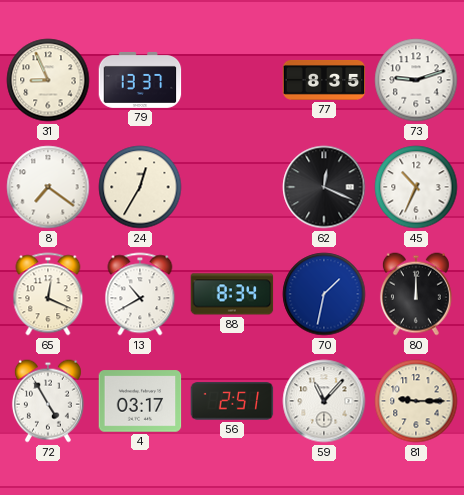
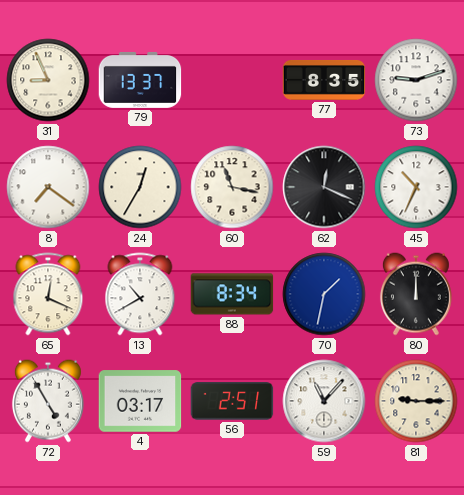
60: none -> 11:17
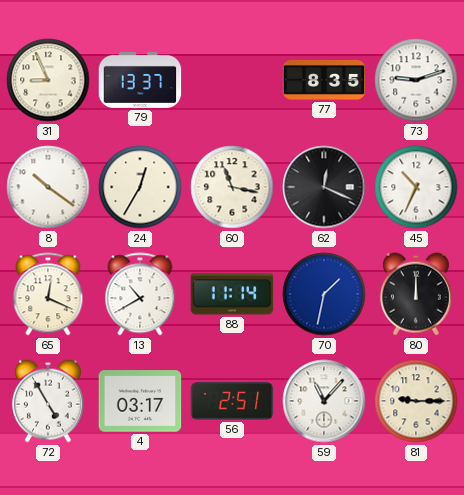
8: 7:21 -> 10:21
88: 8:34 -> 11:14
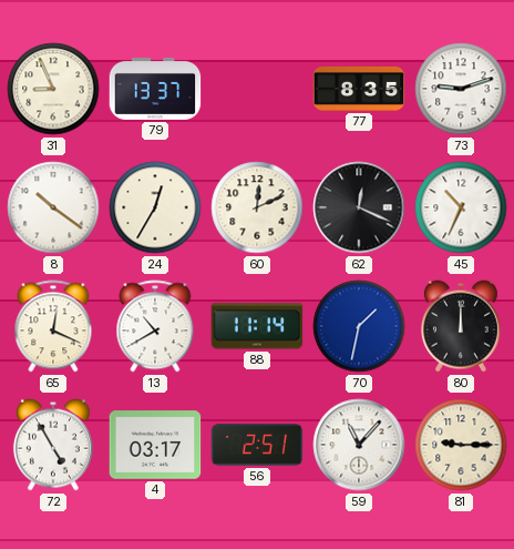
60: 11:17 -> 12:11
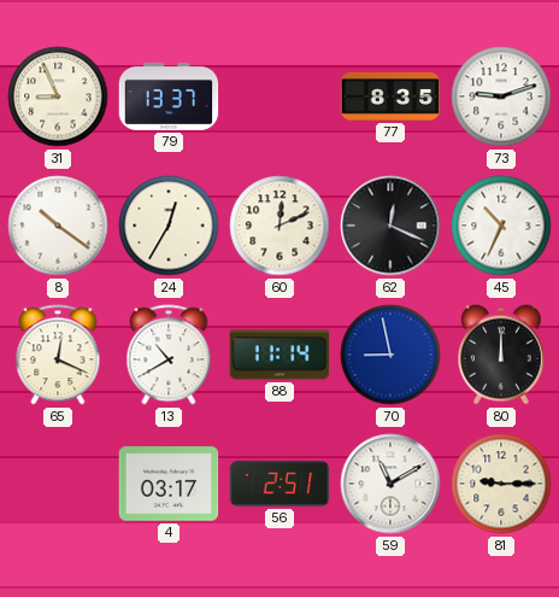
70: 1:32 -> 8:58
72: 4:55 -> none
59: 11:07 -> 11:10
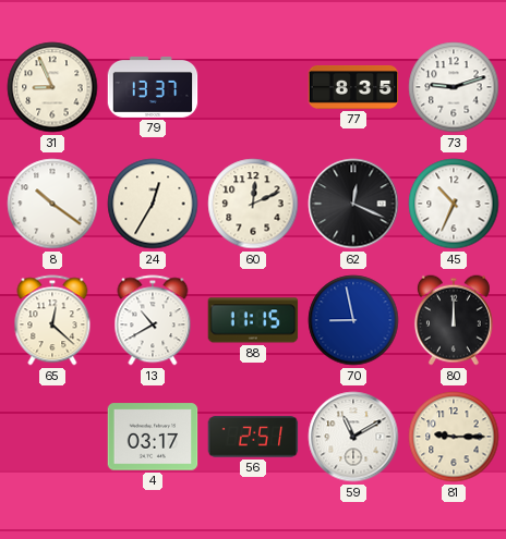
65: 12:19 -> 12:22
88: 11:14 -> 11:15
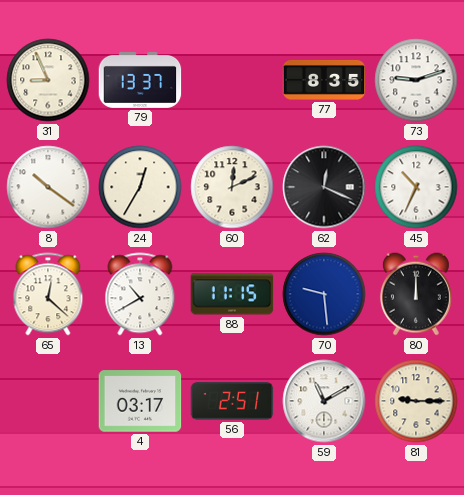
70: 8:58 -> 9:29
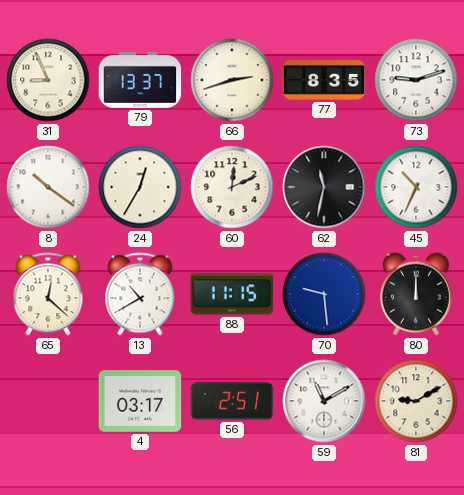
66: none -> 2:42
62: 12:19 -> 11:32
81: 9:15 -> 9:10
